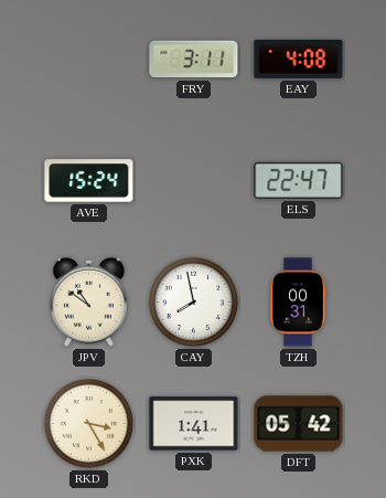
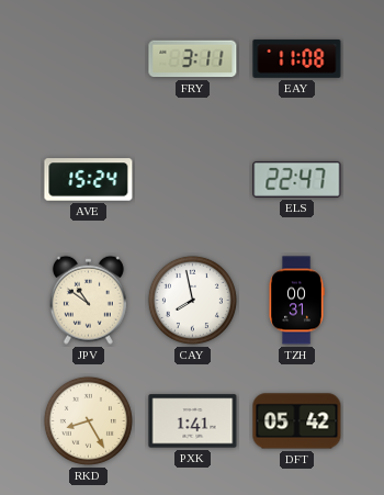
EAY: 4:08 -> 11:08
RKD: 3:25 -> 8:25
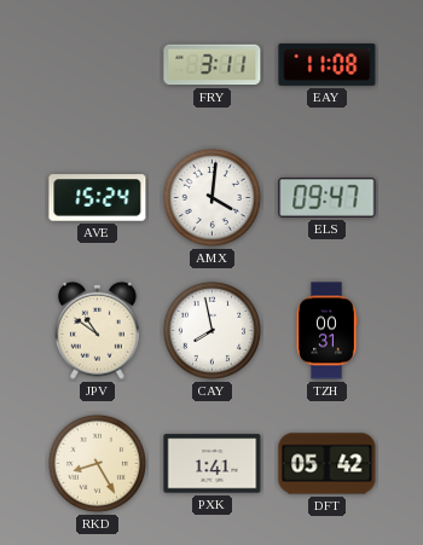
AMX: none -> 4:01
ELS: 22:47 -> 09:47
